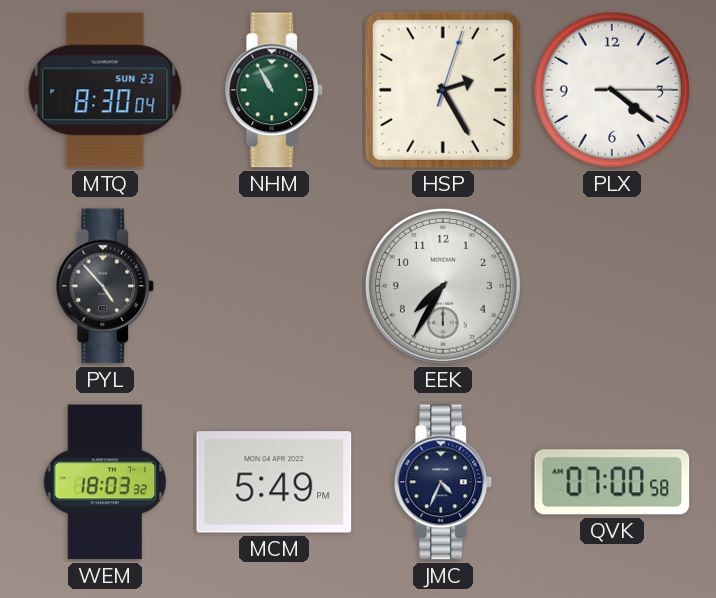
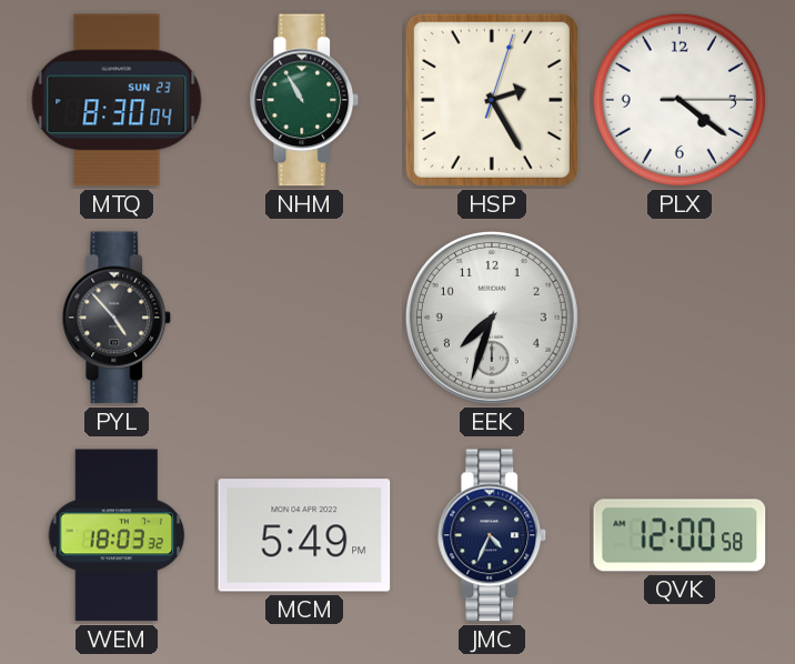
EEK: 7:35 -> 7:33
QVK: 07:00 -> 12:00
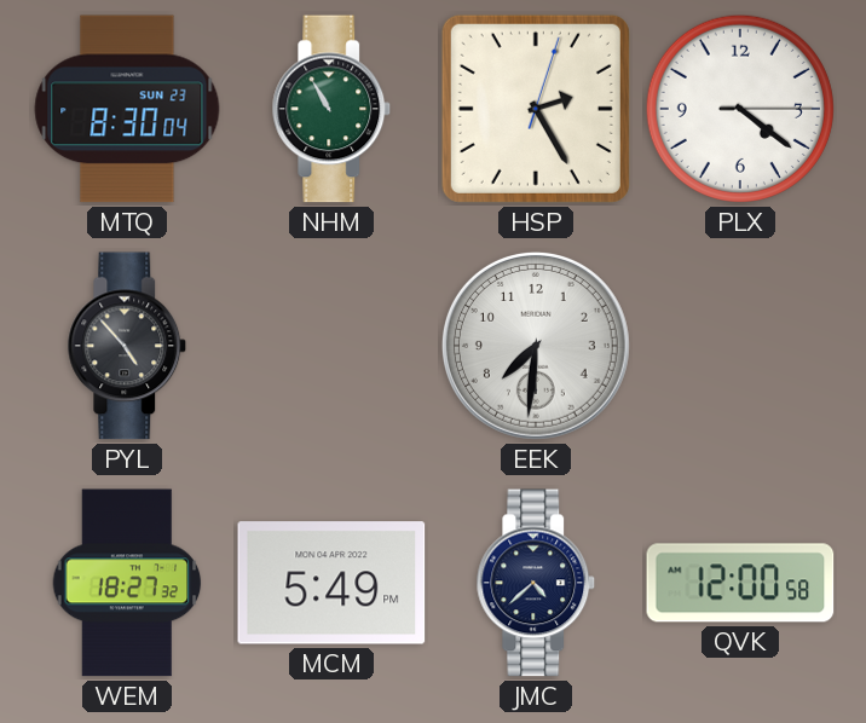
EEK: 7:33 -> 7:31
WEM: 18:03 -> 18:27
JMC: 4:34 -> 4:38
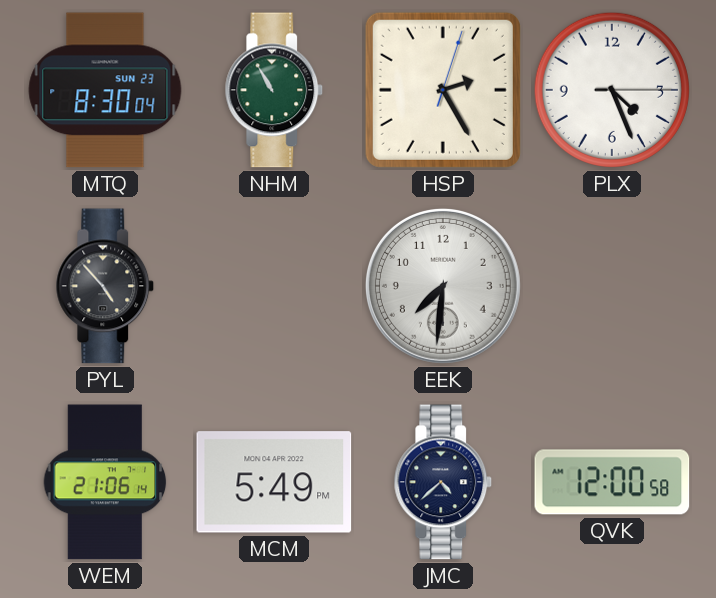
PLX: 4:21 -> 4:26
WEM: 18:27 -> 21:06
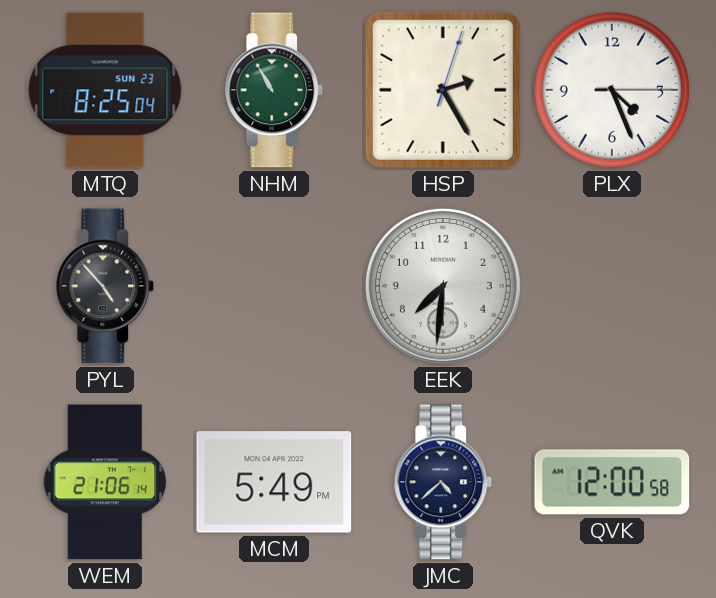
MTQ: 8:30 -> 8:25
